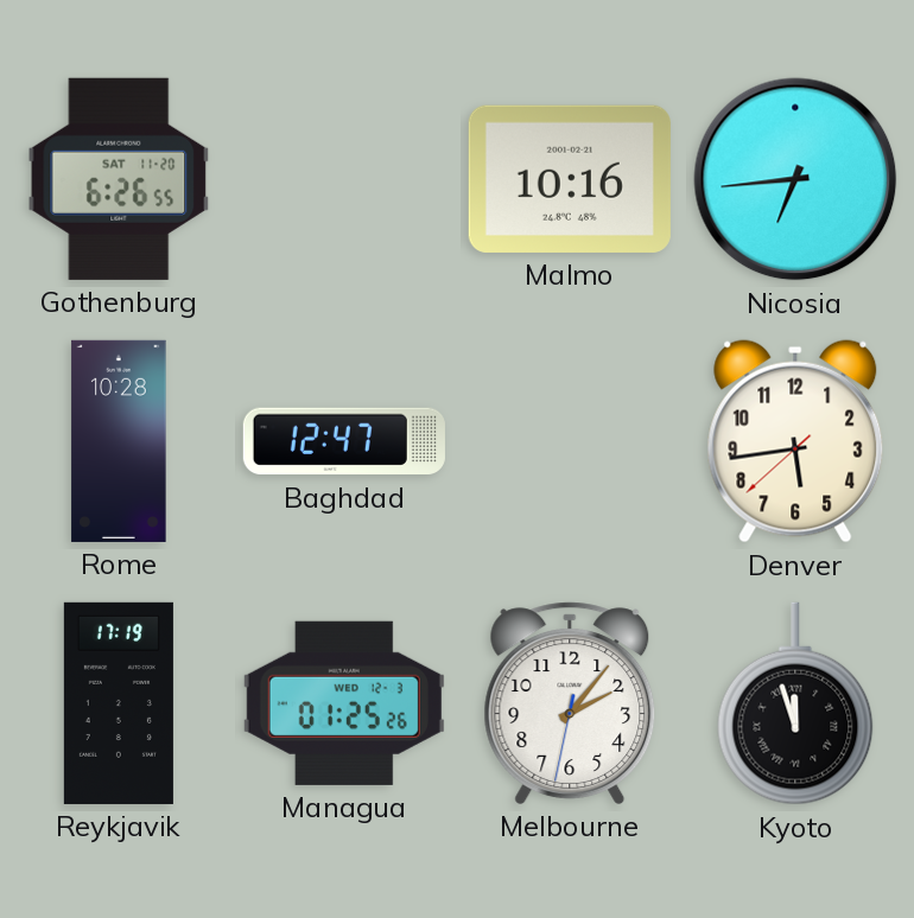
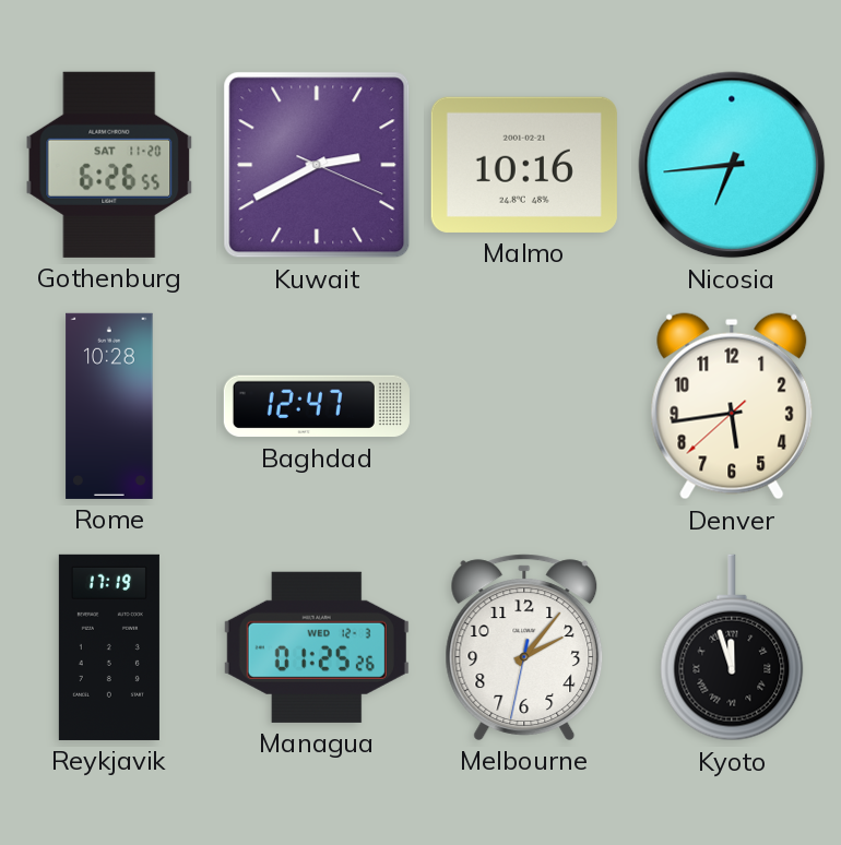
Kuwait: none -> 2:40
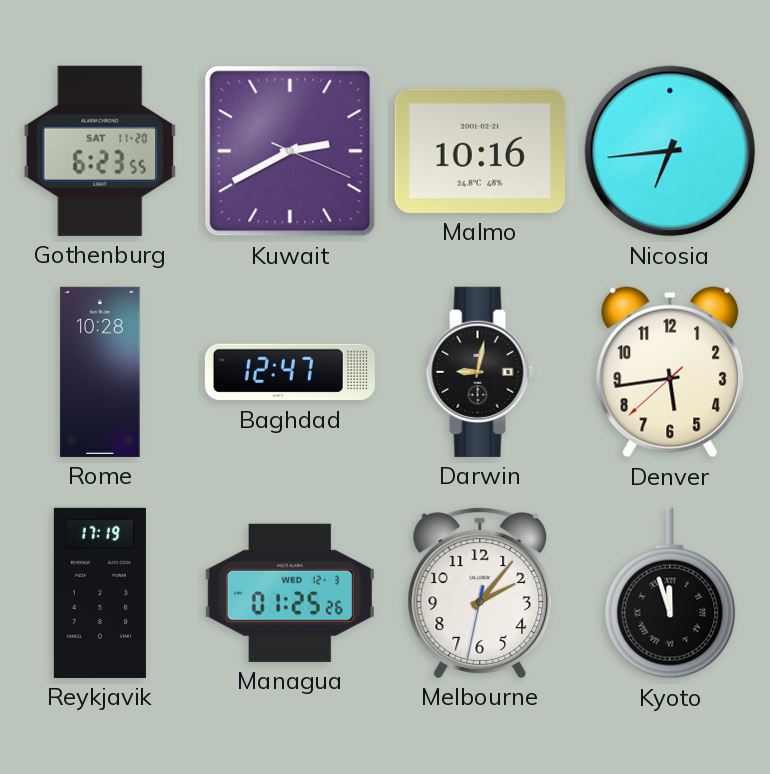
Gothenburg: 6:26 -> 6:23
Darwin: none -> 9:02
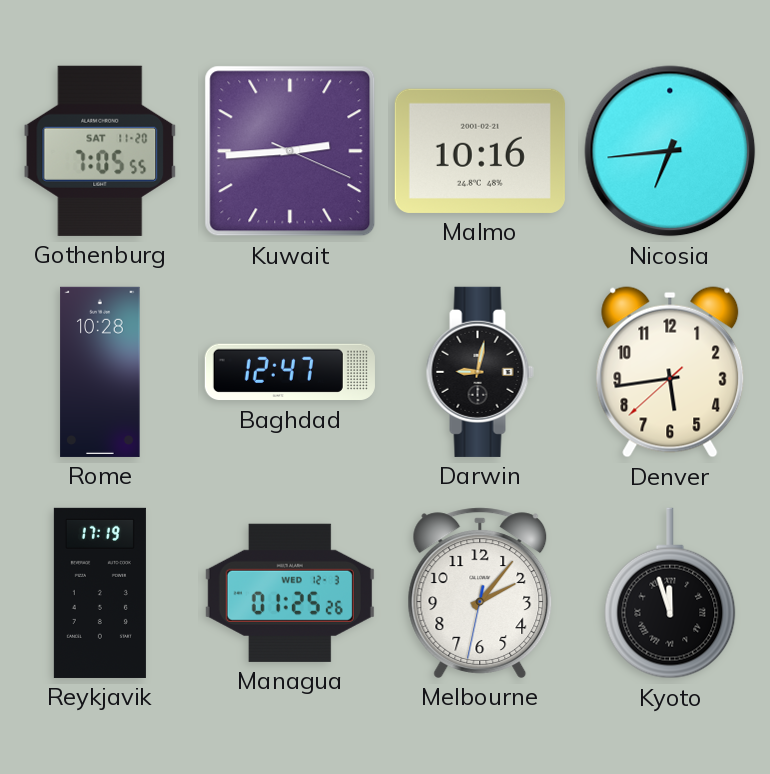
Gothenburg: 6:23 -> 7:05
Kuwait: 2:40 -> 2:44
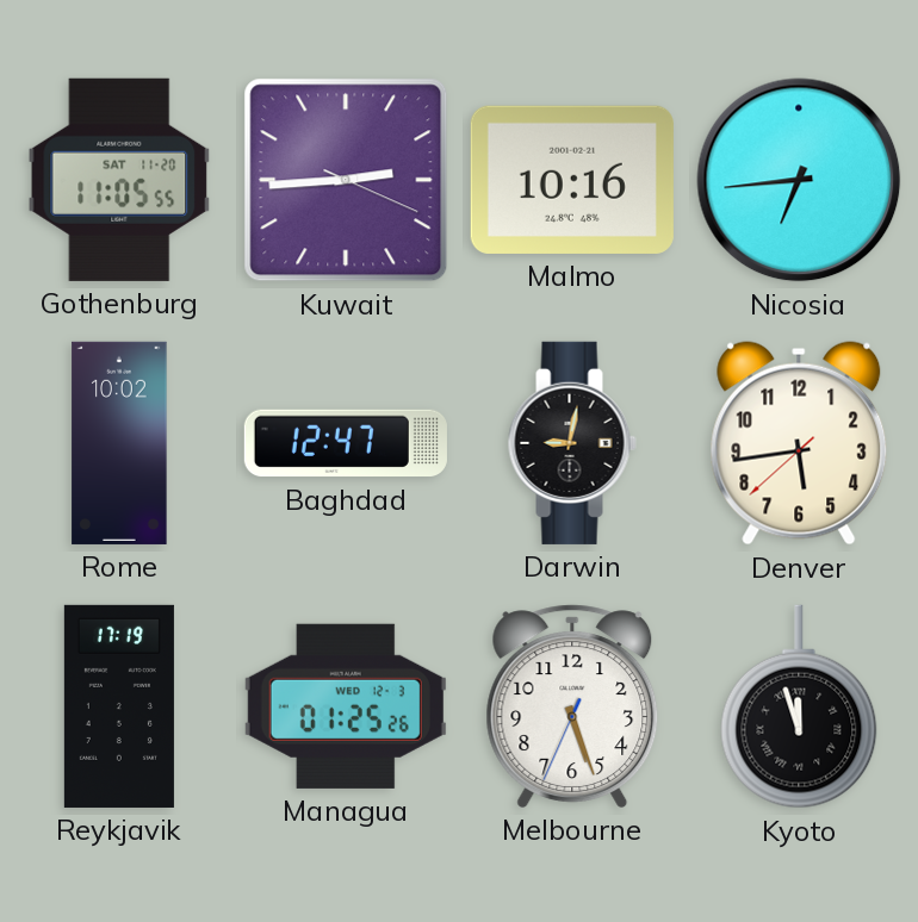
Gothenburg: 7:05 -> 11:05
Rome: 10:28 -> 10:02
Melbourne: 2:06 -> 5:26
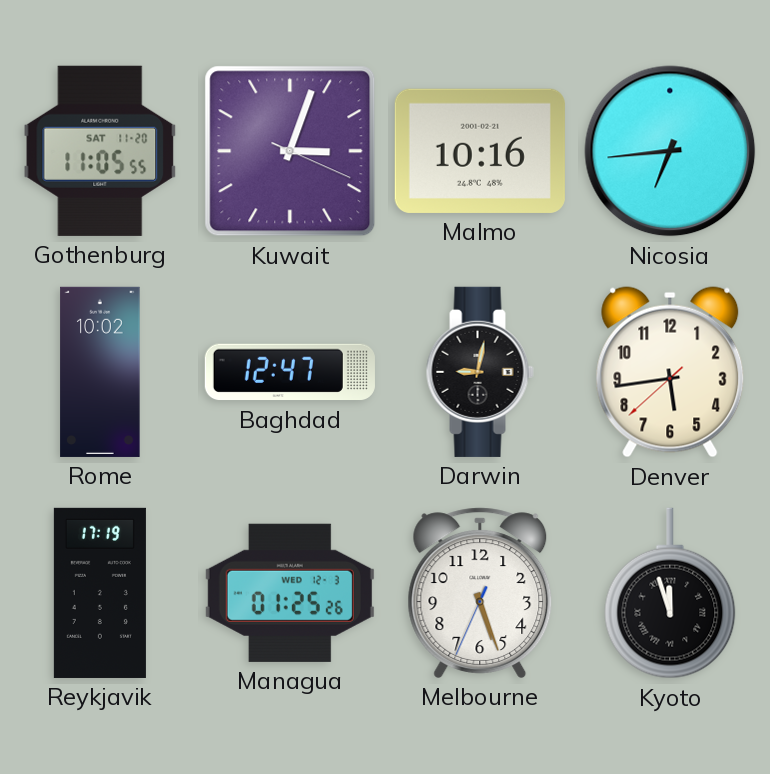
Kuwait: 2:44 -> 3:03
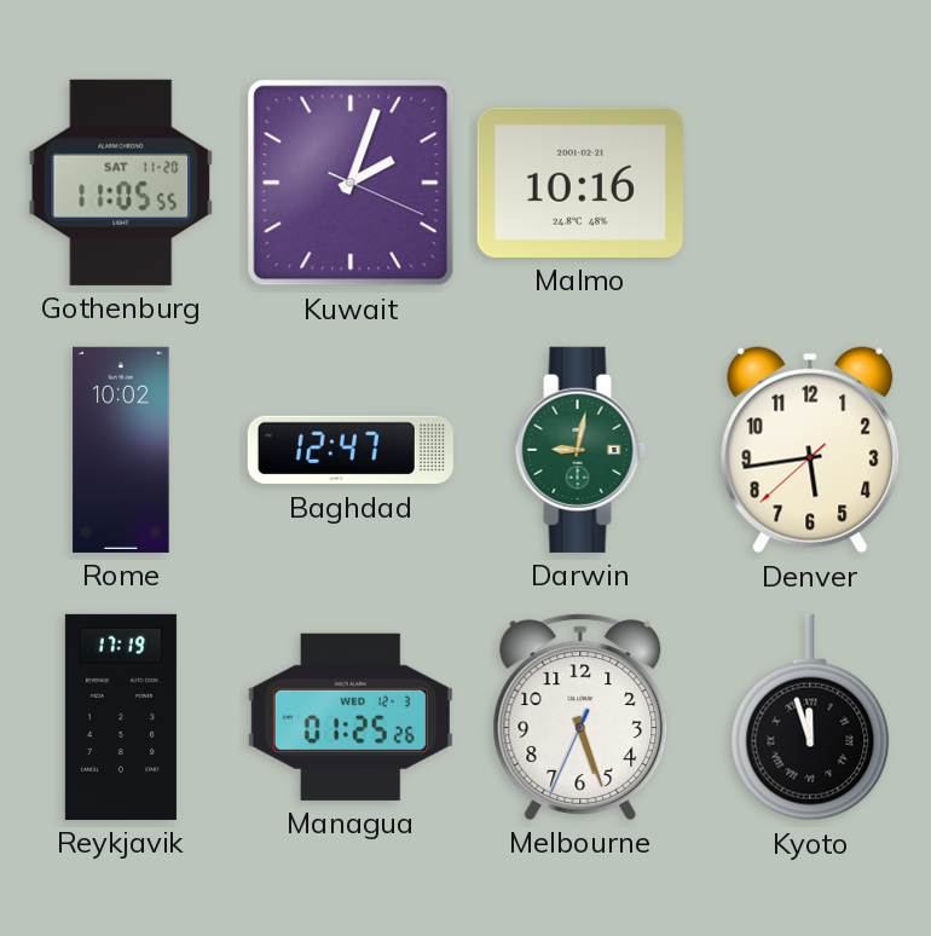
Kuwait: 3:03 -> 2:03
Nicosia: 6:44 -> none
Darwin dial: black -> green
